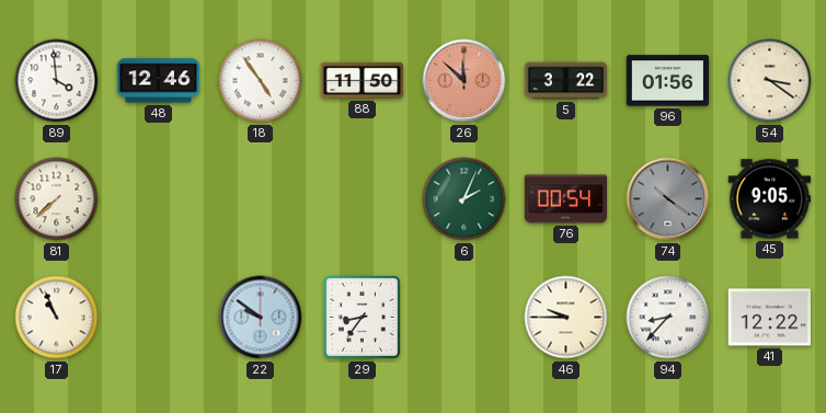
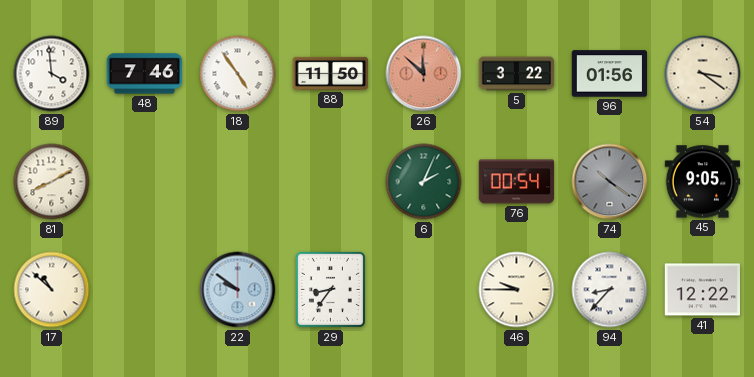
48: 12:46 -> 7:46
81: 7:38 -> 8:10
17: 10:56 -> 10:52
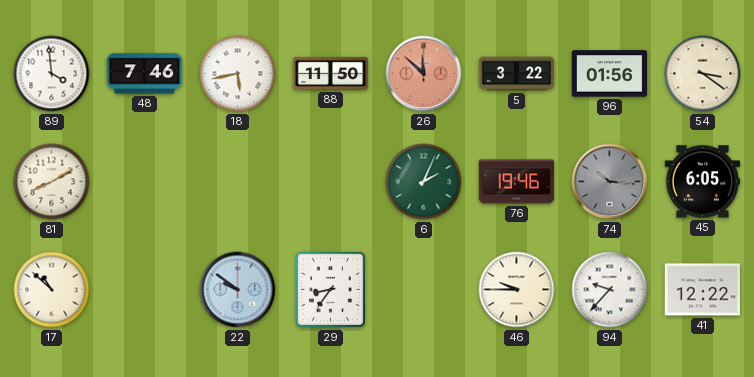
18: 4:54 -> 5:43
76: 00:54 -> 19:46
74: 10:21 -> 10:16
45: 9:05 -> 6:05
94: 8:37 -> 9:37
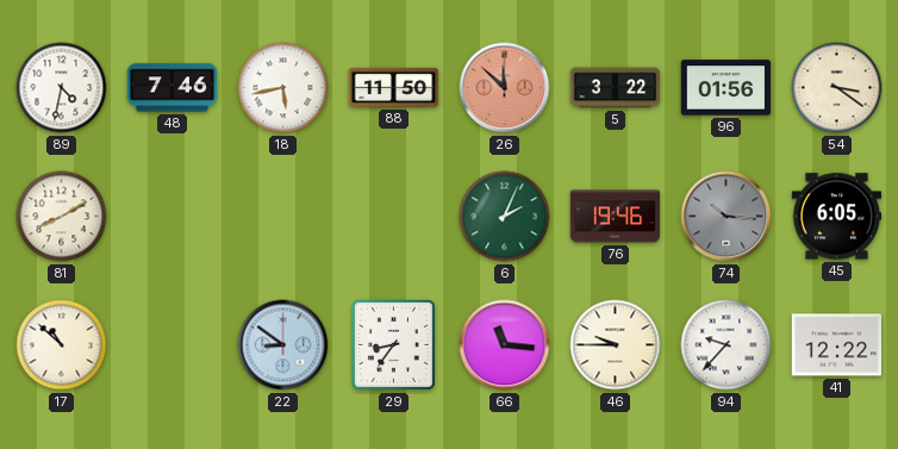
89: 3:59 -> 4:32
22: 9:51 -> 8:51
66: none -> 11:16
